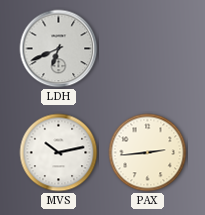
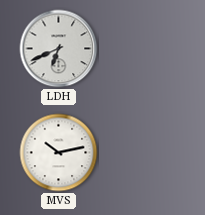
PAX: 2:44 -> none
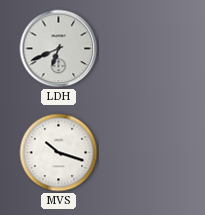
MVS: 10:13 -> 10:18
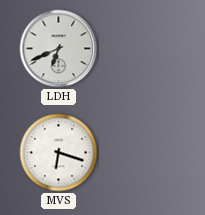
MVS: 10:18 -> 6:18
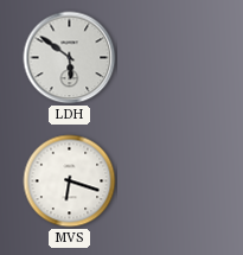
LDH: 6:41 -> 5:51
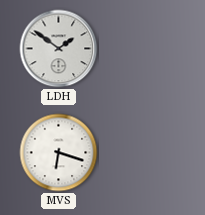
LDH: 5:51 -> 1:51
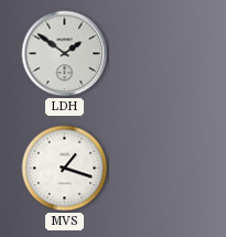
MVS: 6:18 -> 1:18
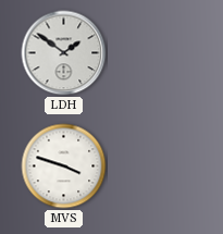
MVS: 1:18 -> 3:48
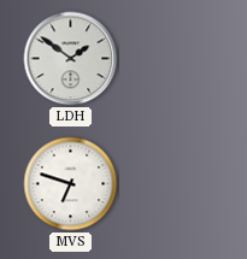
MVS: 3:48 -> 6:48
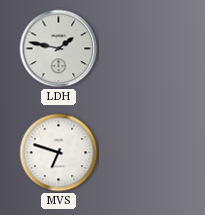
LDH: 1:51 -> 1:47
